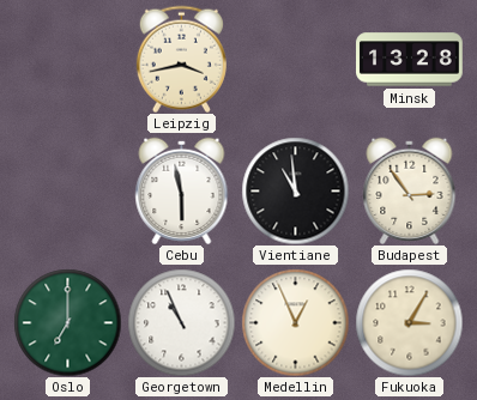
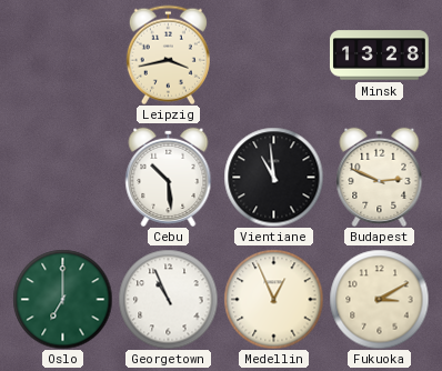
Cebu: 5:58 -> 10:29
Budapest: 2:54 -> 2:49
Fukuoka: 3:05 -> 3:10
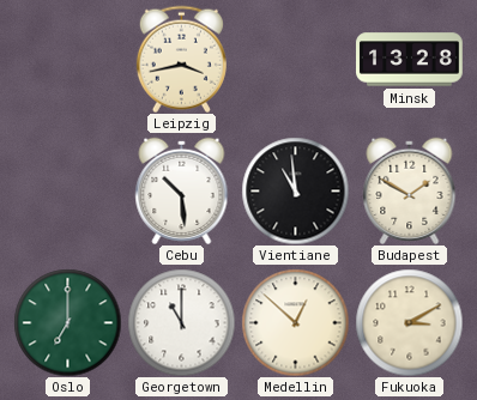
Budapest: 2:49 -> 1:50
Georgetown: 10:56 -> 11:00
Medellin: 12:56 -> 12:52
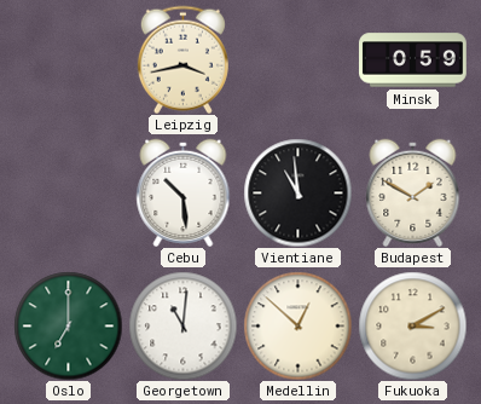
Minsk: 13:28 -> 0:59
Georgetown: 11:00 -> 11:01
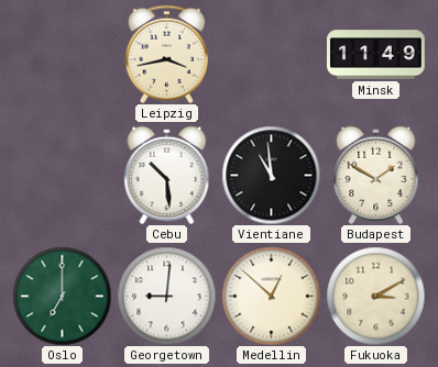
Minsk: 0:59 -> 11:49
Georgetown: 11:01 -> 9:01
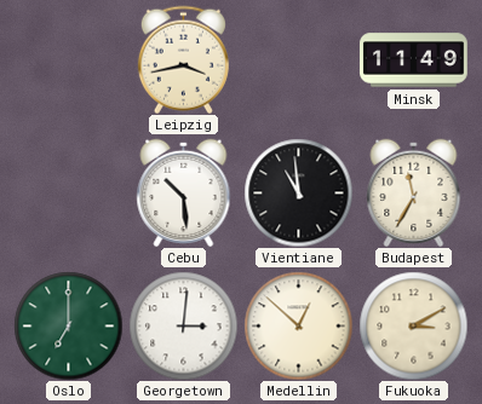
Budapest: 1:50 -> 11:35
Georgetown: 9:01 -> 3:01
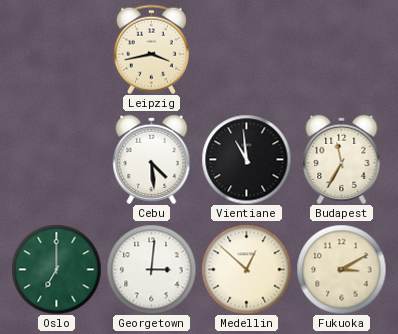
Minsk: 11:49 -> none
Cebu: 10:29 -> 4:29
